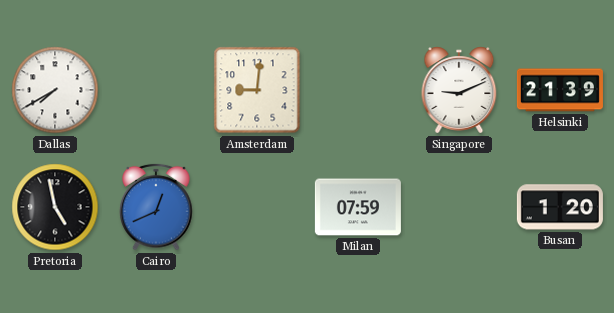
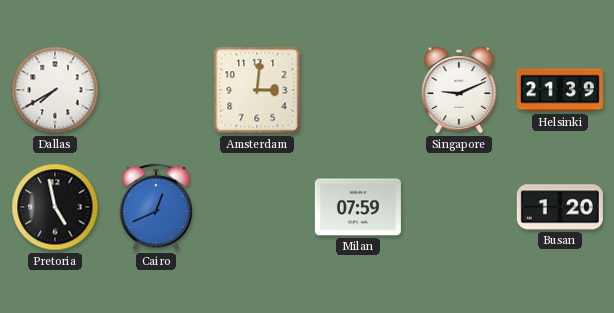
Amsterdam: 9:01 -> 3:01
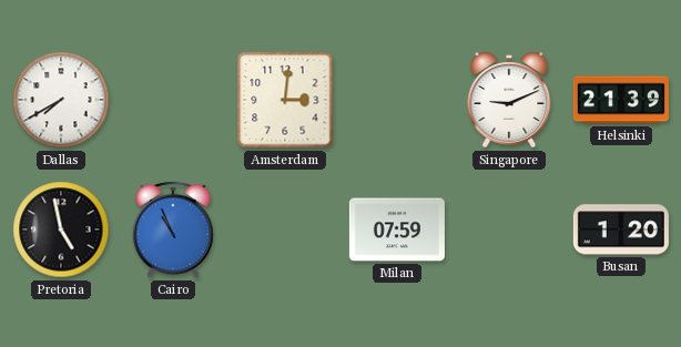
Cairo: 12:41 -> 10:56
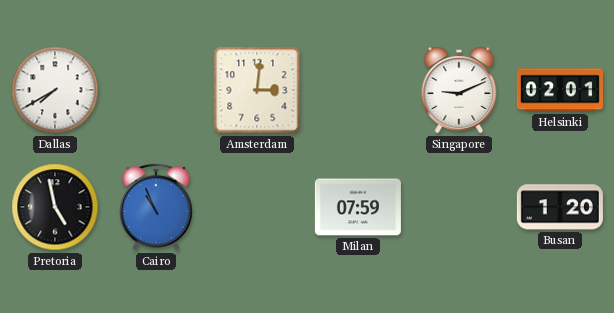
Helsinki: 21:39 -> 02:01
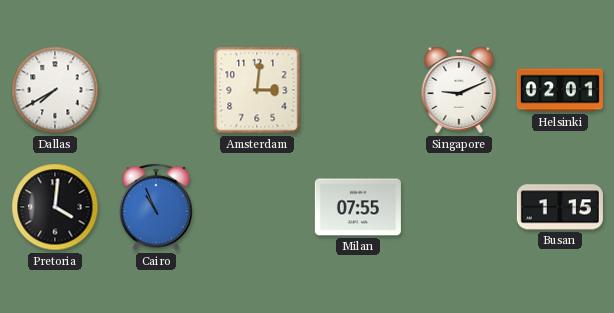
Pretoria: 4:58 -> 4:01
Milan: 07:59 -> 07:55
Busan: 1:20 -> 1:15
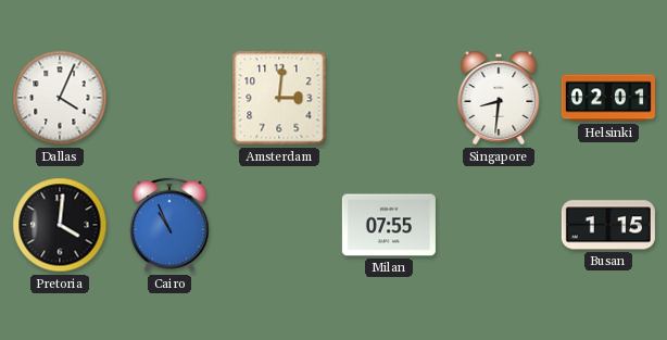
Dallas: 7:40 -> 4:04
Singapore: 9:11 -> 8:31
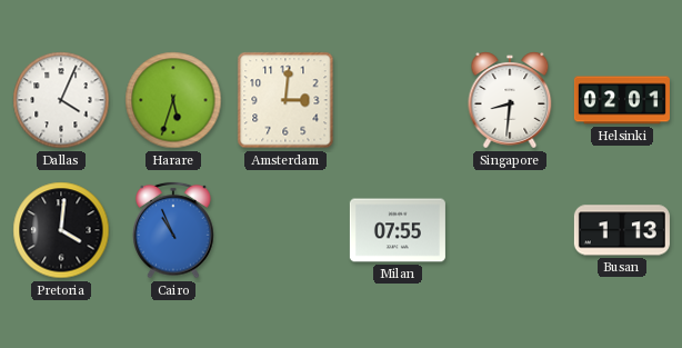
Harare: none -> 5:33
Busan: 1:15 -> 1:13
